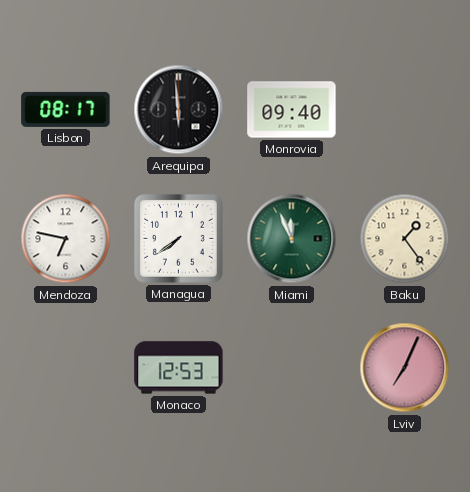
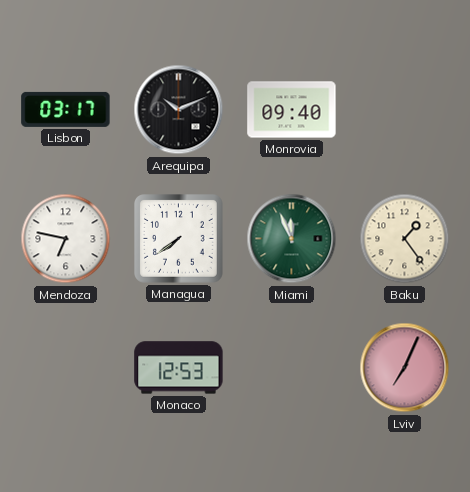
Lisbon: 08:17 -> 03:17
Arequipa: 5:59 -> 10:11
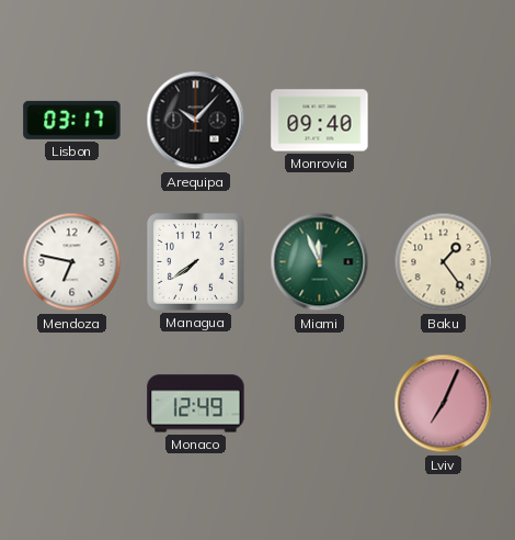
Arequipa: 10:11 -> 10:07
Monaco: 12:53 -> 12:49
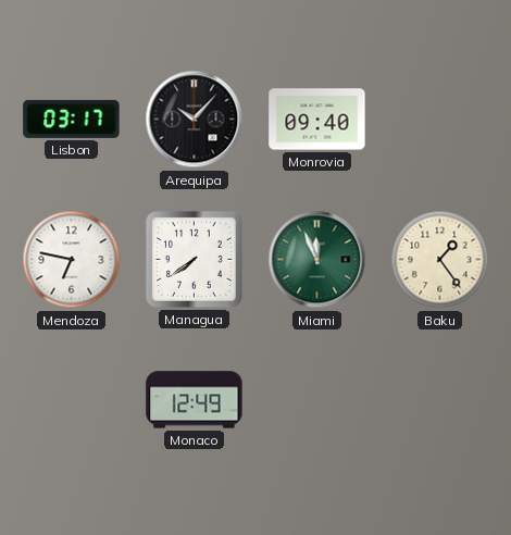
Lviv: 7:04 -> none
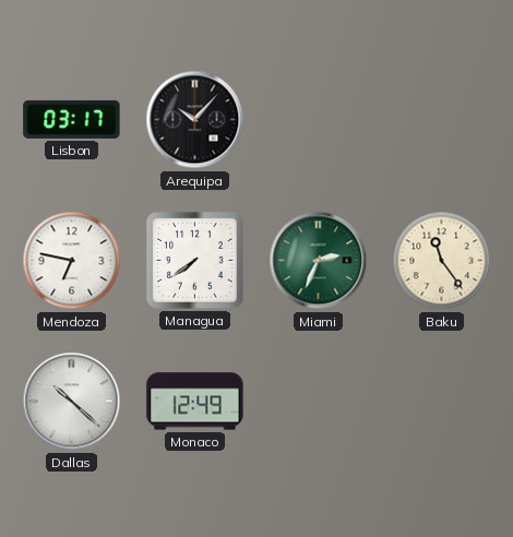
Monrovia: 09:40 -> none
Miami: 11:56 -> 2:34
Baku: 1:24 -> 11:24
Dallas: none -> 10:22
